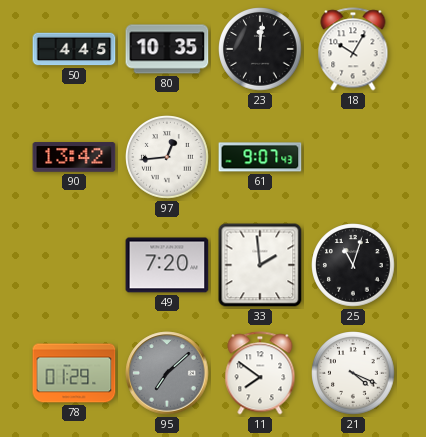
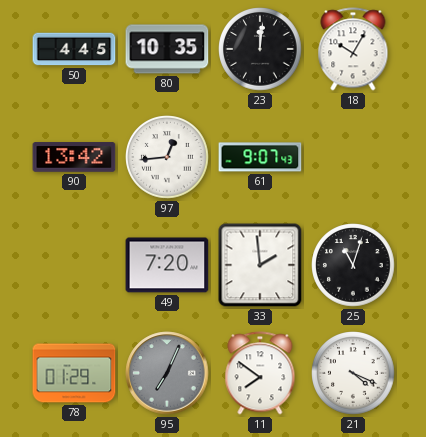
95: 7:08 -> 7:04
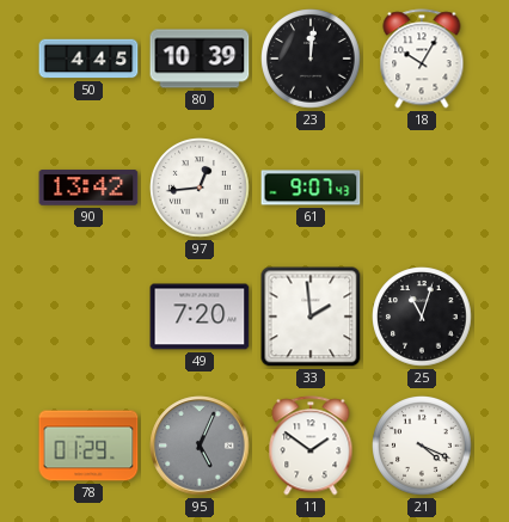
80: 10:35 -> 10:39
95: 7:04 -> 5:04
11: 7:51 -> 1:51
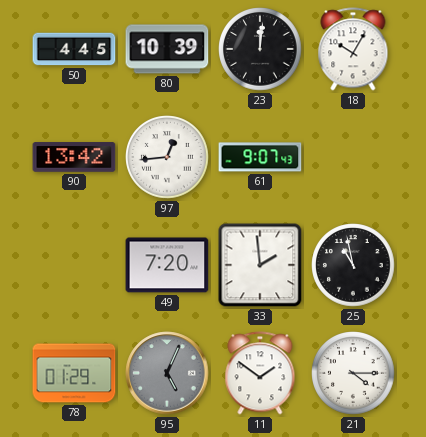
25: 11:03 -> 10:58
21: 4:19 -> 4:15
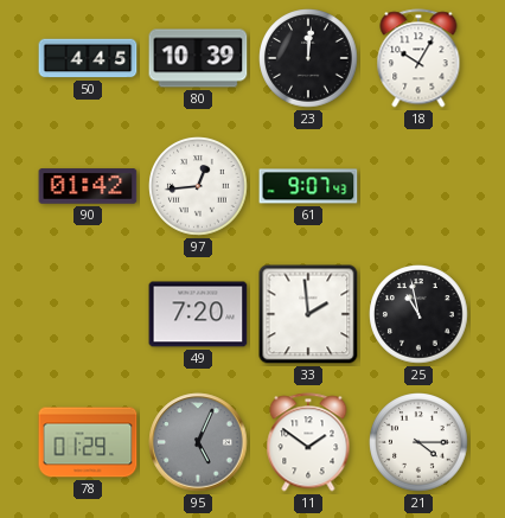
90: 13:42 -> 01:42
